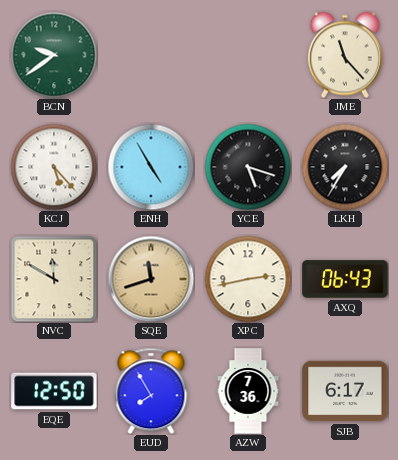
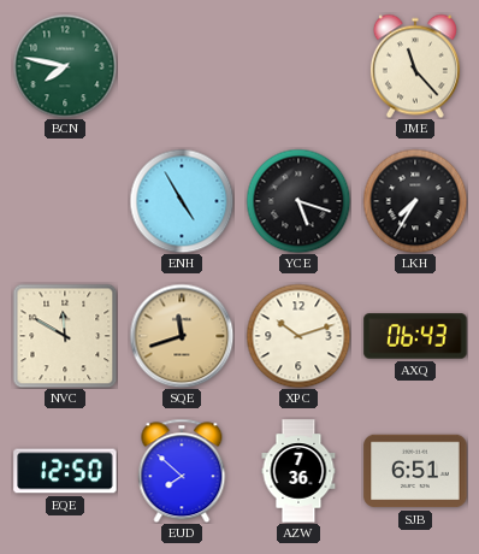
BCN: 9:39 -> 7:47
KCJ: 5:23 -> none
XPC: 2:43 -> 10:12
EUD: 7:55 -> 7:52
SJB: 6:17 -> 6:51
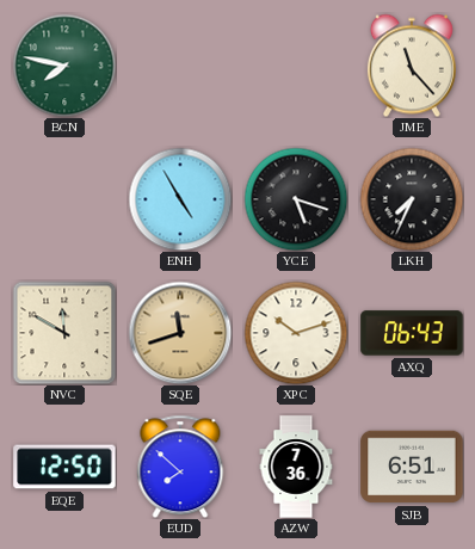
LKH: 7:35 -> 7:34
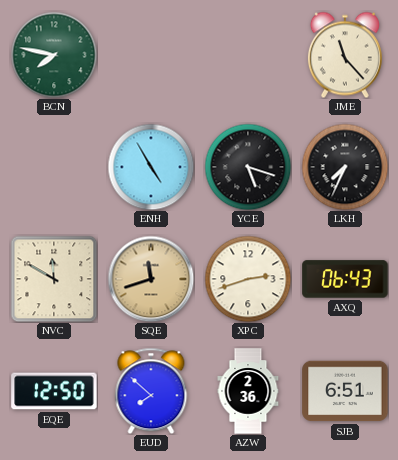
XPC: 10:12 -> 2:42
AZW: 7:36 -> 2:36
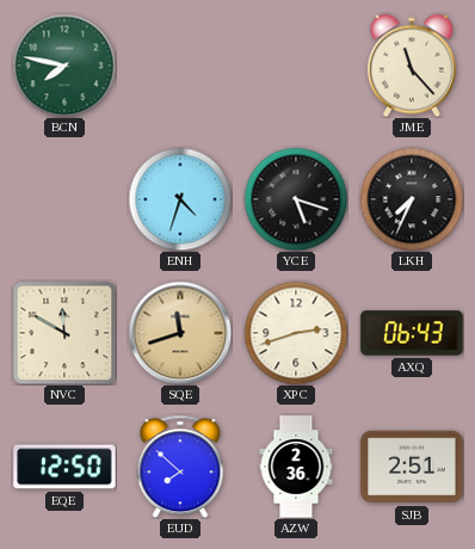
ENH: 4:55 -> 4:33
SJB: 6:51 -> 2:51
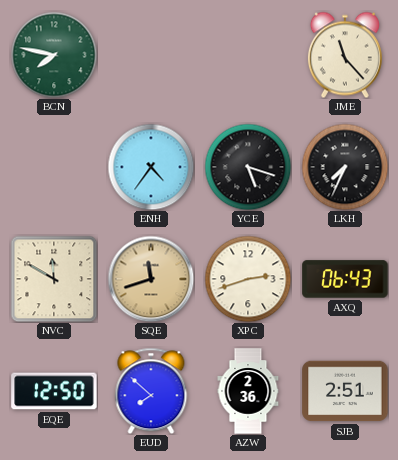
ENH: 4:33 -> 4:36
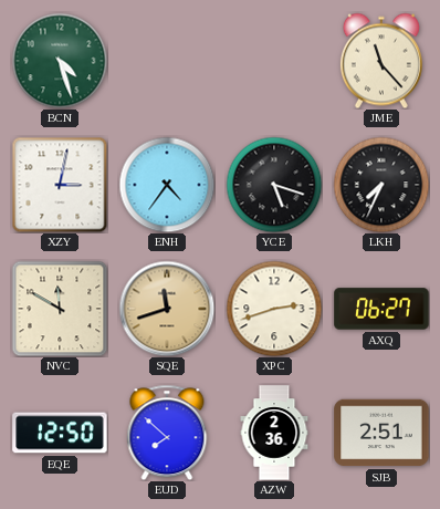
BCN: 7:47 -> 4:27
XZY: none -> 3:02
AXQ: 06:43 -> 06:27
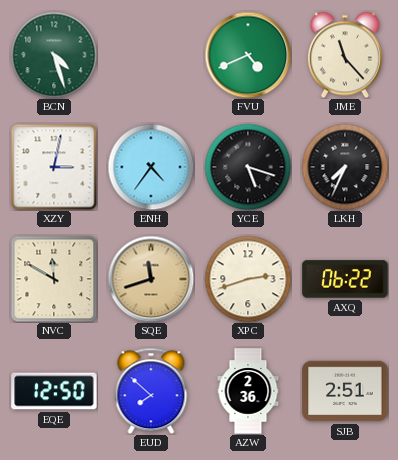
FVU: none -> 4:41
AXQ: 06:27 -> 06:22
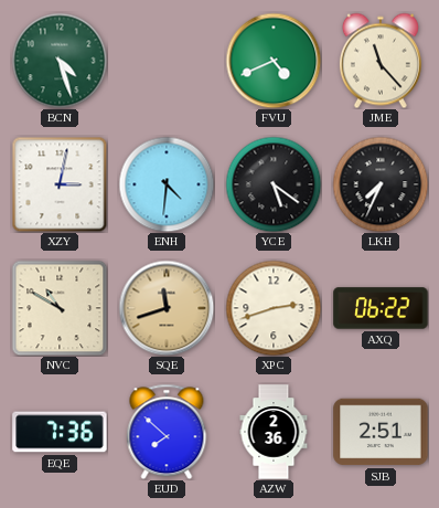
ENH: 4:36 -> 4:31
YCE: 5:18 -> 5:21
NVC: 11:50 -> 10:50
EQE: 12:50 -> 7:36
